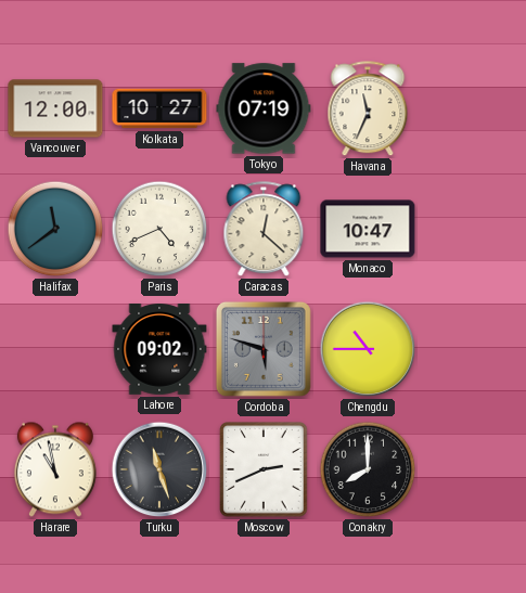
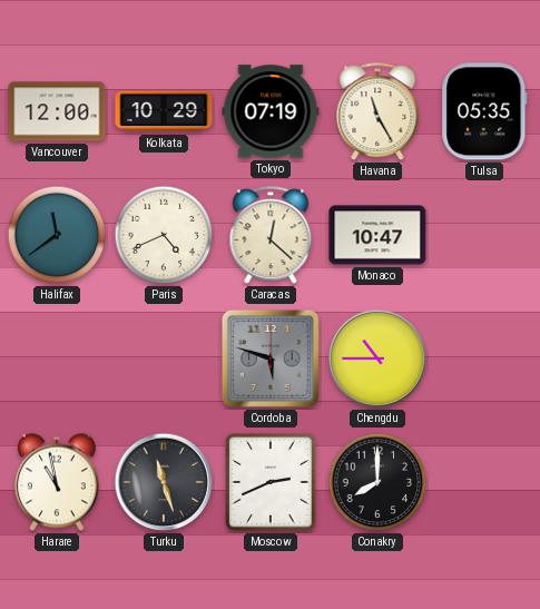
Kolkata: 10:27 -> 10:29
Havana: 11:34 -> 11:25
Tulsa: none -> 05:35
Lahore: 09:02 -> none
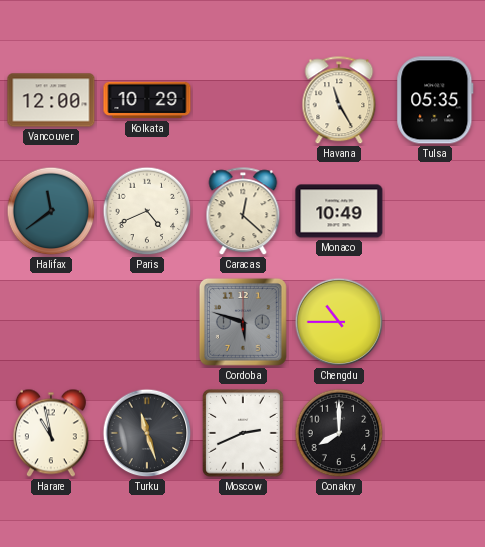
Tokyo: 07:19 -> none
Monaco: 10:47 -> 10:49
